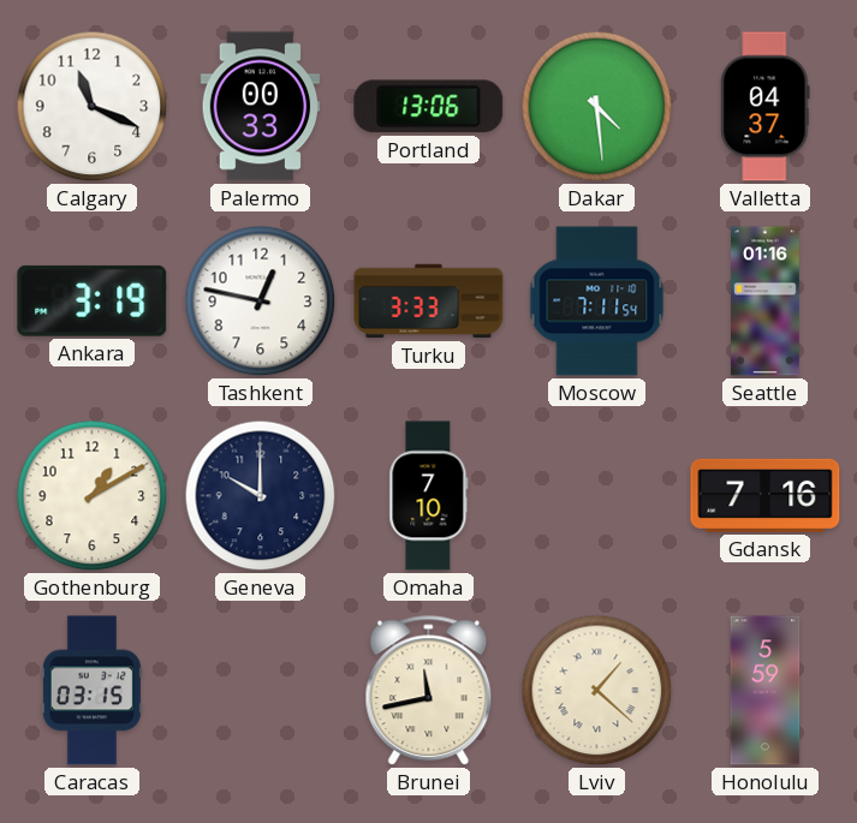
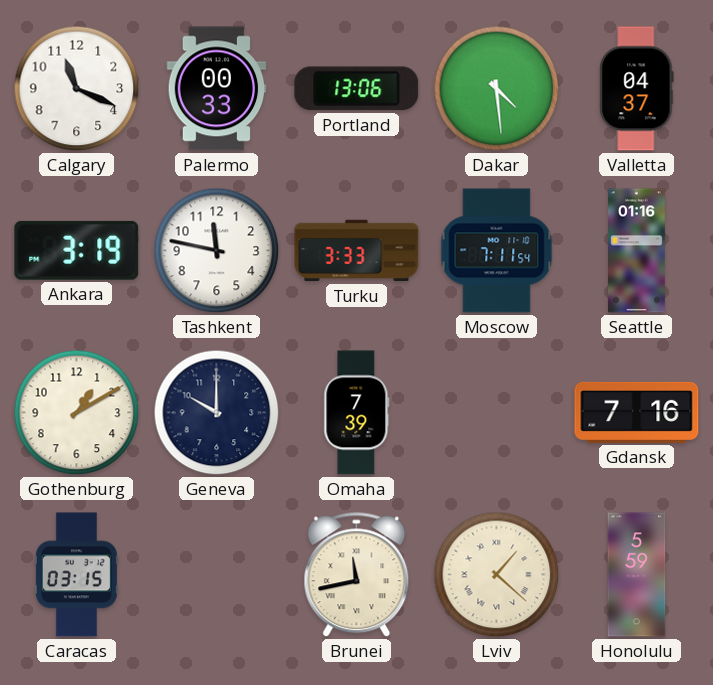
Tashkent: 12:47 -> 11:47
Omaha: 7:10 -> 7:39
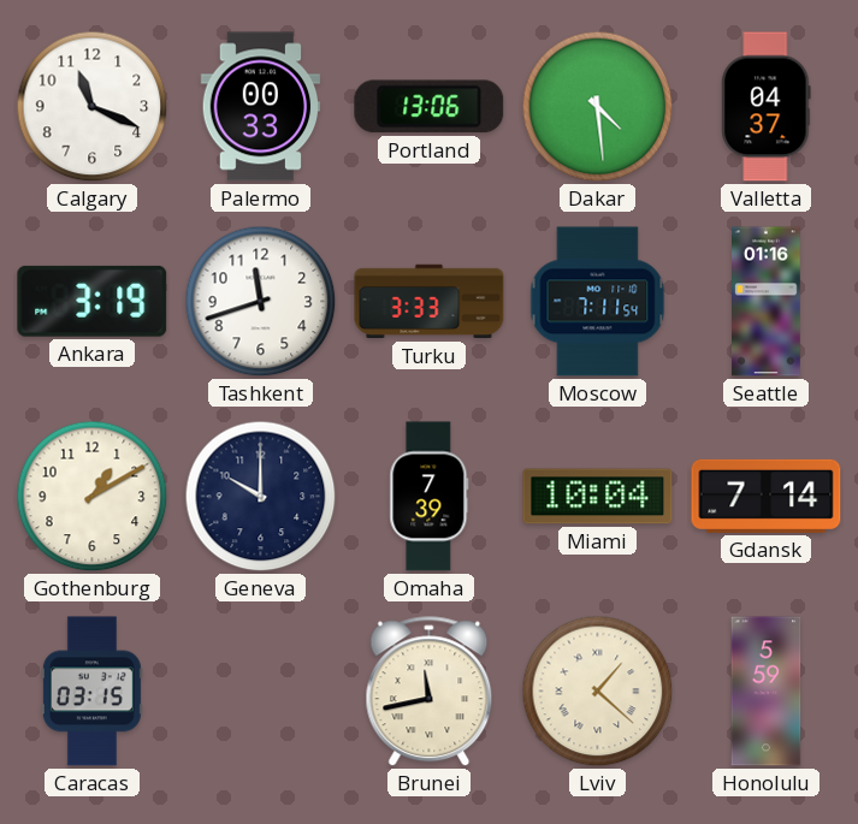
Tashkent: 11:47 -> 11:42
Miami: none -> 10:04
Gdansk: 7:16 -> 7:14
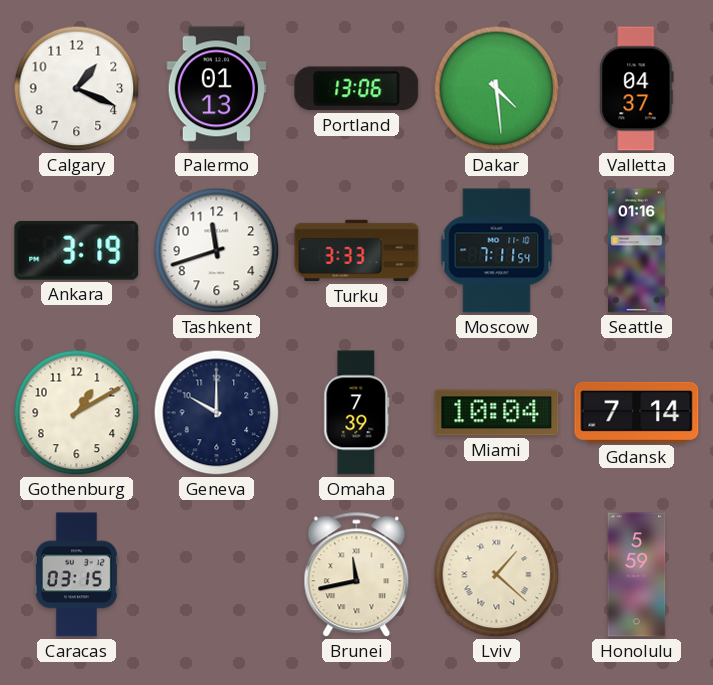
Calgary: 11:19 -> 1:19
Palermo: 00:33 -> 01:13
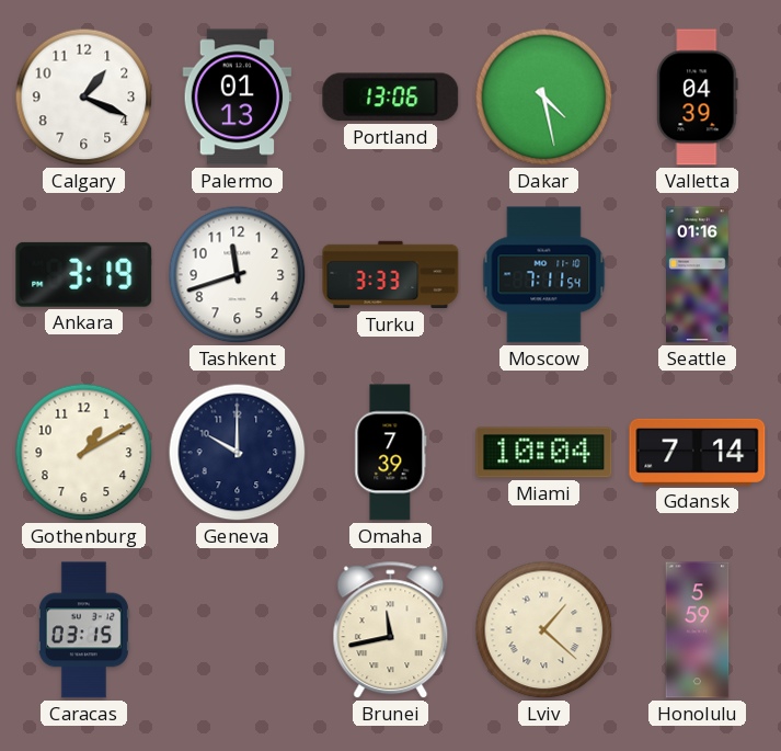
Dakar: 4:29 -> 4:28
Valletta: 04:37 -> 04:39
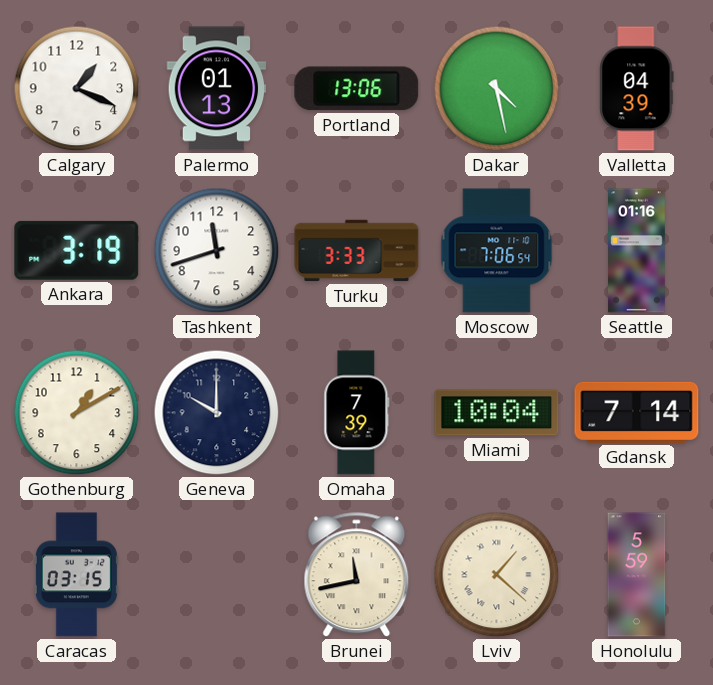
Moscow: 7:11 -> 7:06
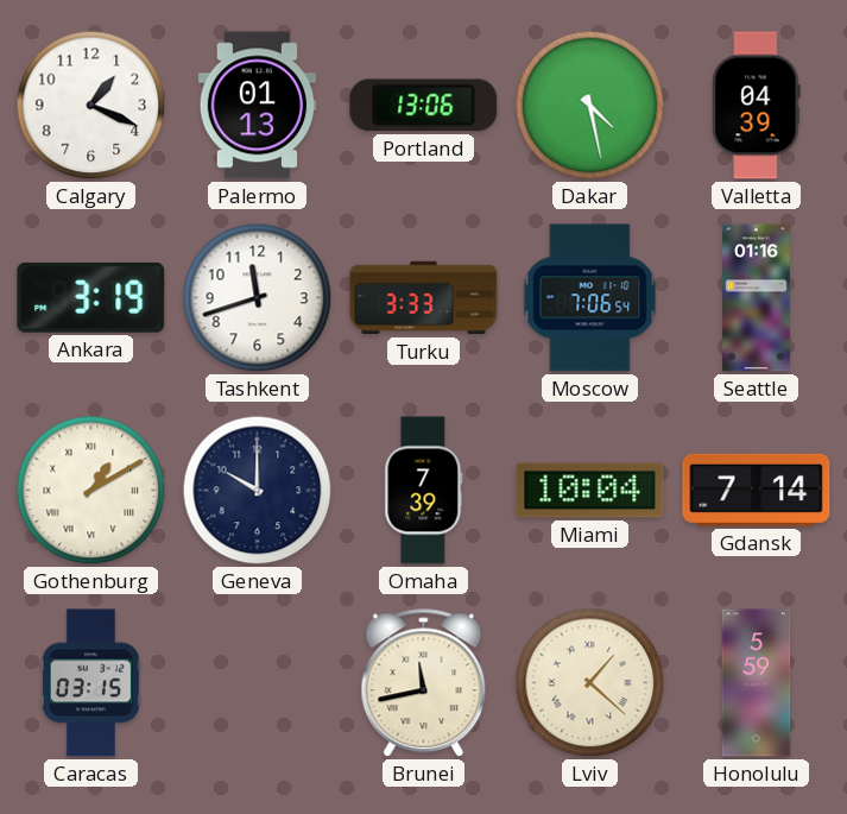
Gothenburg numerals: Arabic -> Roman
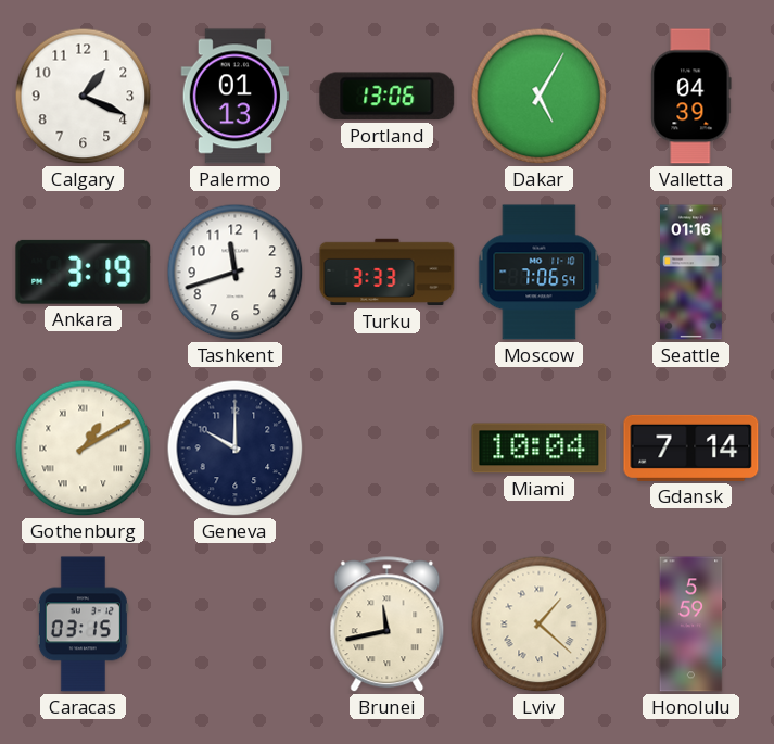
Dakar: 4:28 -> 5:05
Omaha: 7:39 -> none
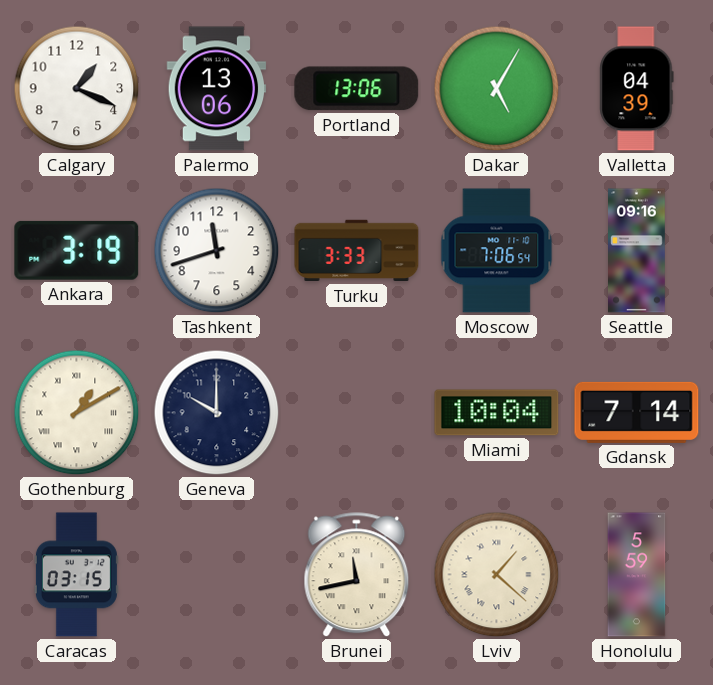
Palermo: 01:13 -> 13:06
Seattle: 01:16 -> 09:16
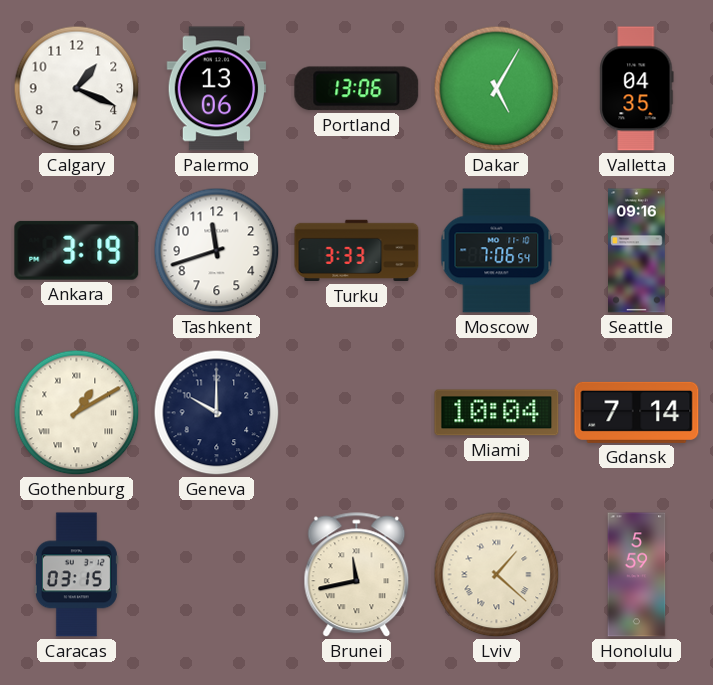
Valletta: 04:39 -> 04:35
